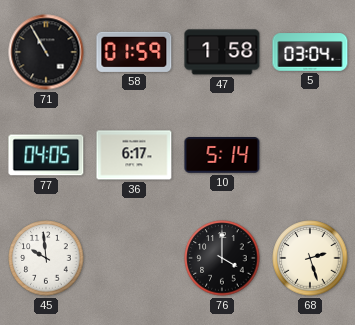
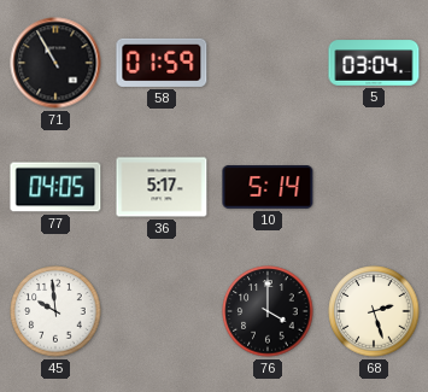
47: 1:58 -> none
36: 6:17 -> 5:17
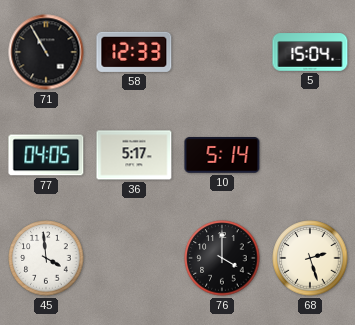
58: 01:59 -> 12:33
5: 03:04 -> 15:04
45: 9:59 -> 3:59
